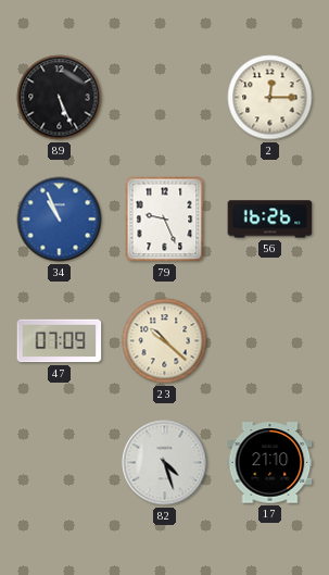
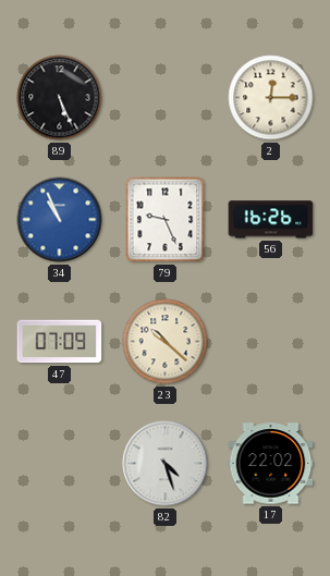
17: 21:10 -> 22:02
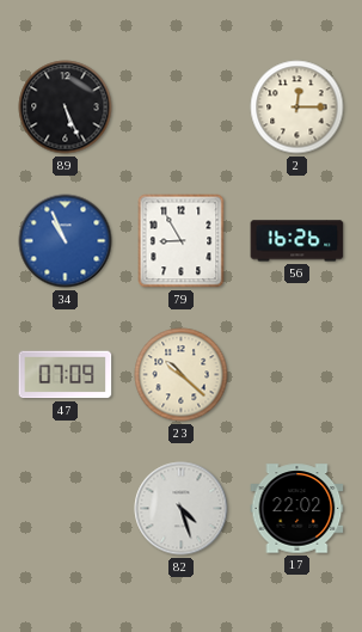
79: 9:26 -> 8:55
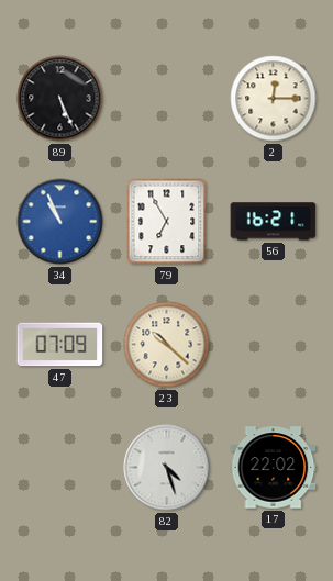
79: 8:55 -> 6:55
56: 16:26 -> 16:21
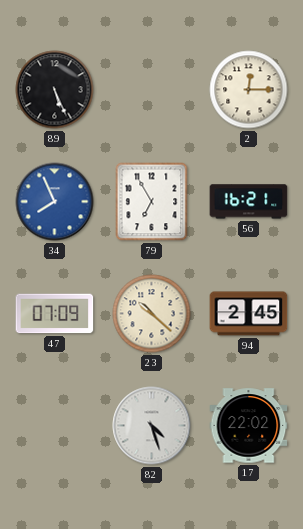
34: 10:56 -> 7:56
94: none -> 2:45
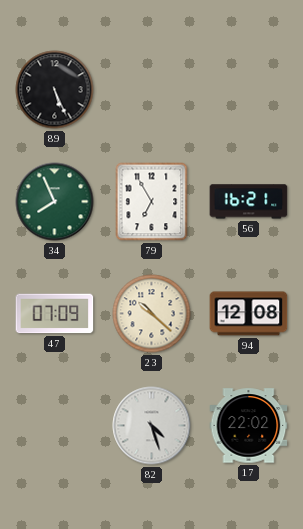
2: 12:15 -> none
34 dial: blue -> green
94: 2:45 -> 12:08
